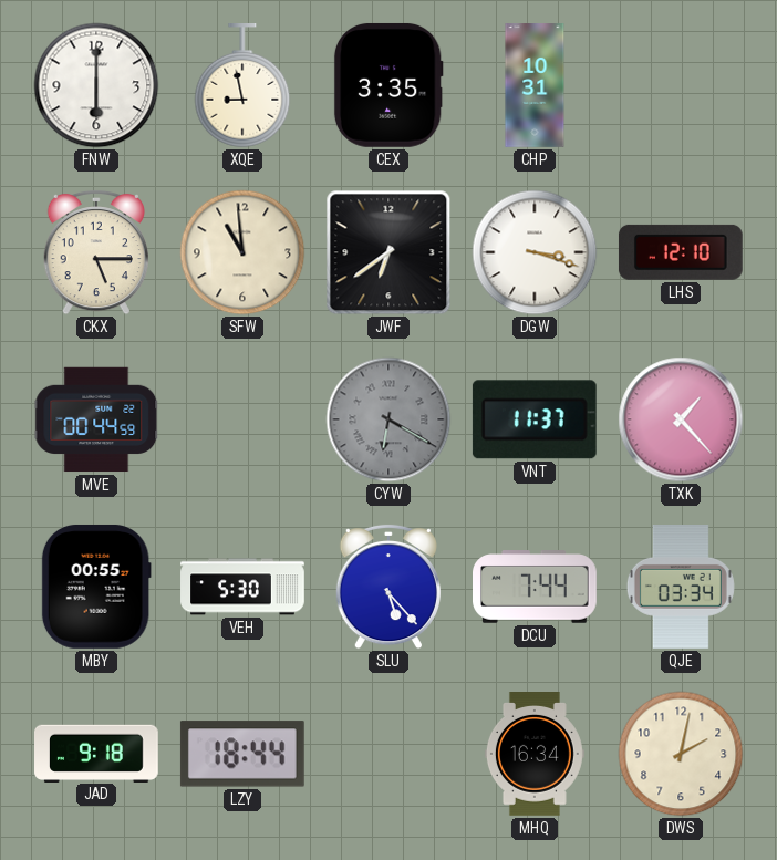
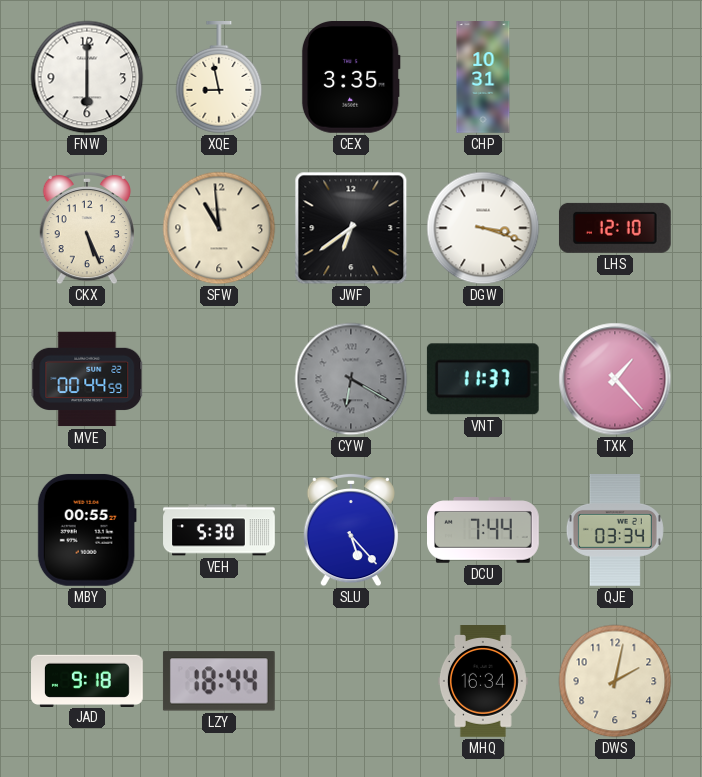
CKX: 5:15 -> 5:26
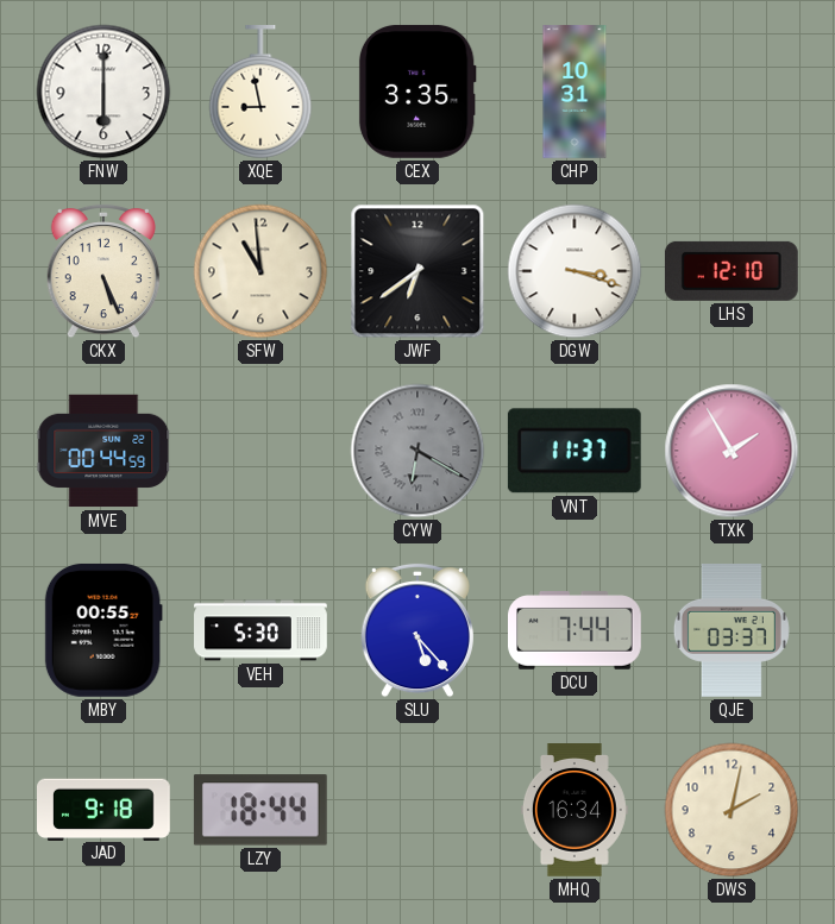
TXK: 1:23 -> 1:55
QJE: 03:34 -> 03:37
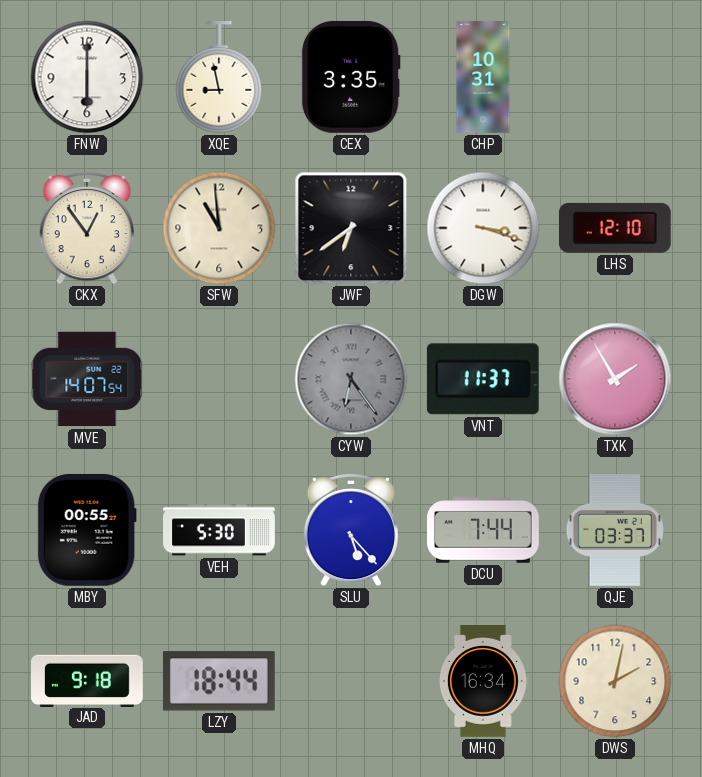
CKX: 5:26 -> 12:54
MVE: 00:44 -> 14:07
CYW: 6:20 -> 6:24
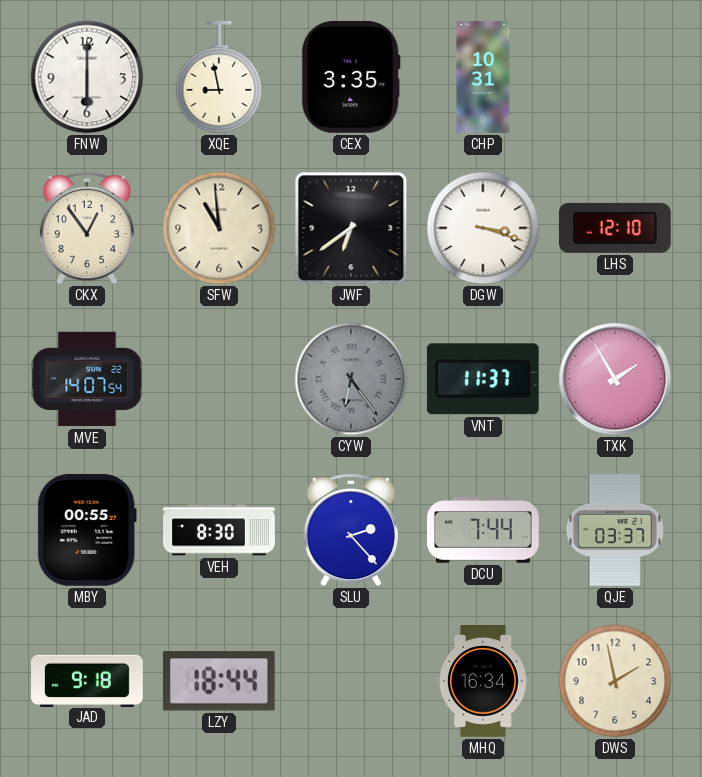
VEH: 5:30 -> 8:30
SLU: 5:23 -> 2:23
DWS: 2:02 -> 1:58
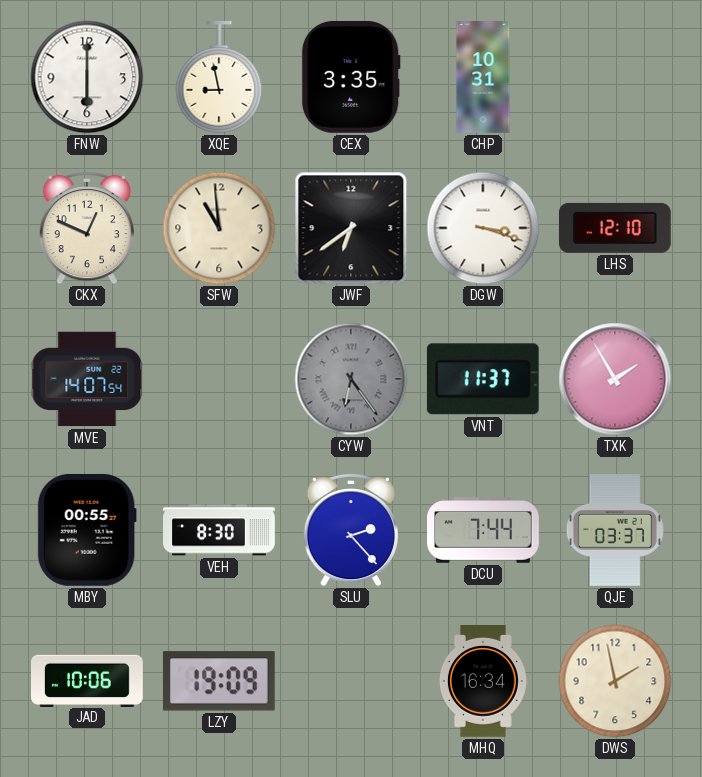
CKX: 12:54 -> 12:49
JAD: 9:18 -> 10:06
LZY: 18:44 -> 19:09
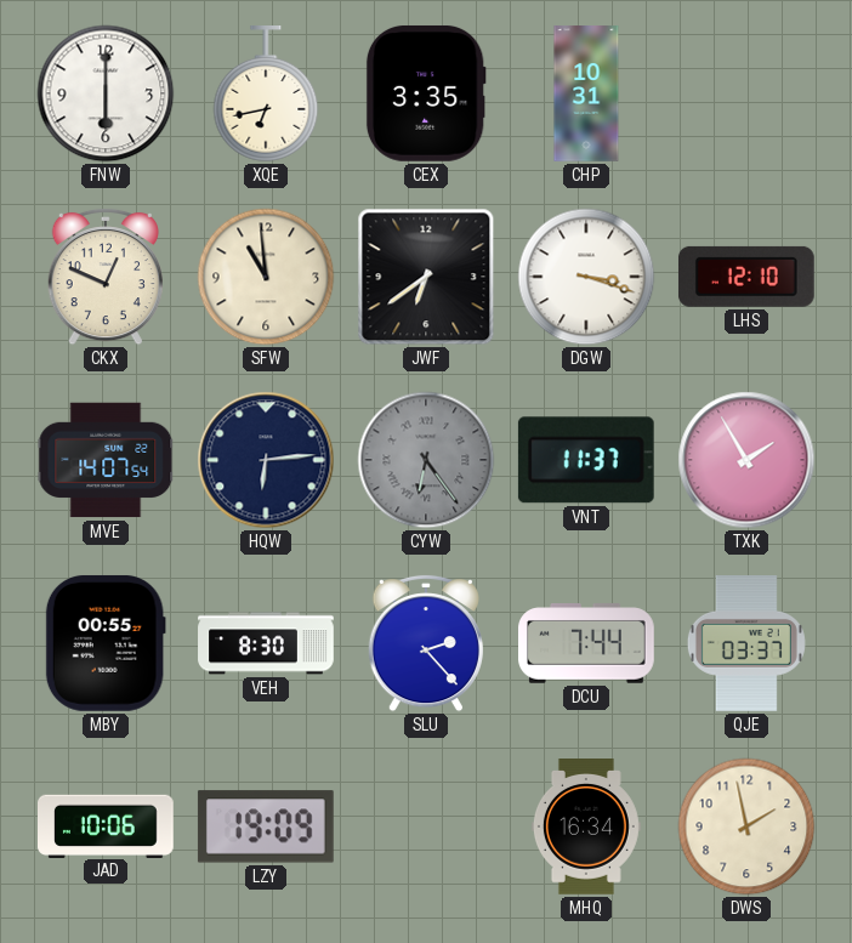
XQE: 8:58 -> 6:43
HQW: none -> 6:14
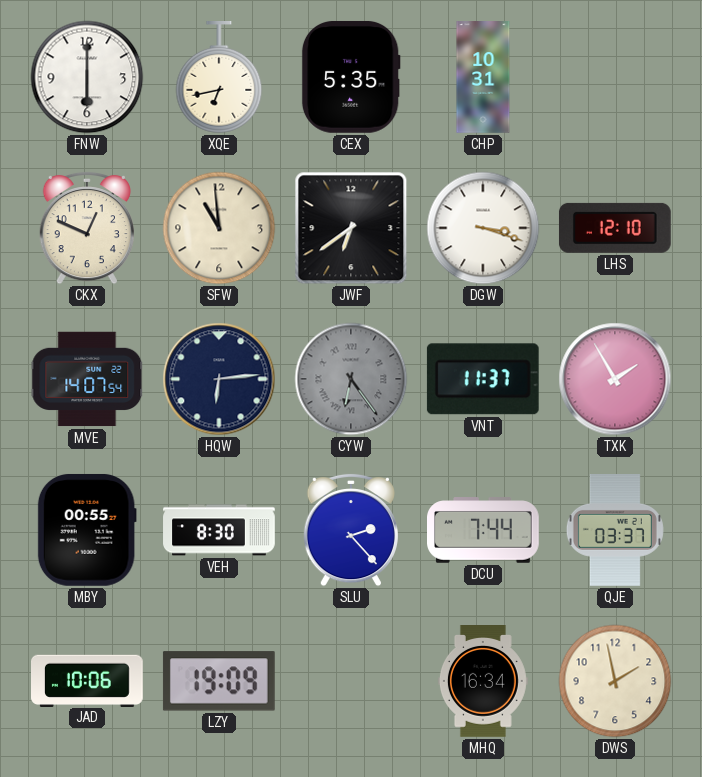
CEX: 3:35 -> 5:35
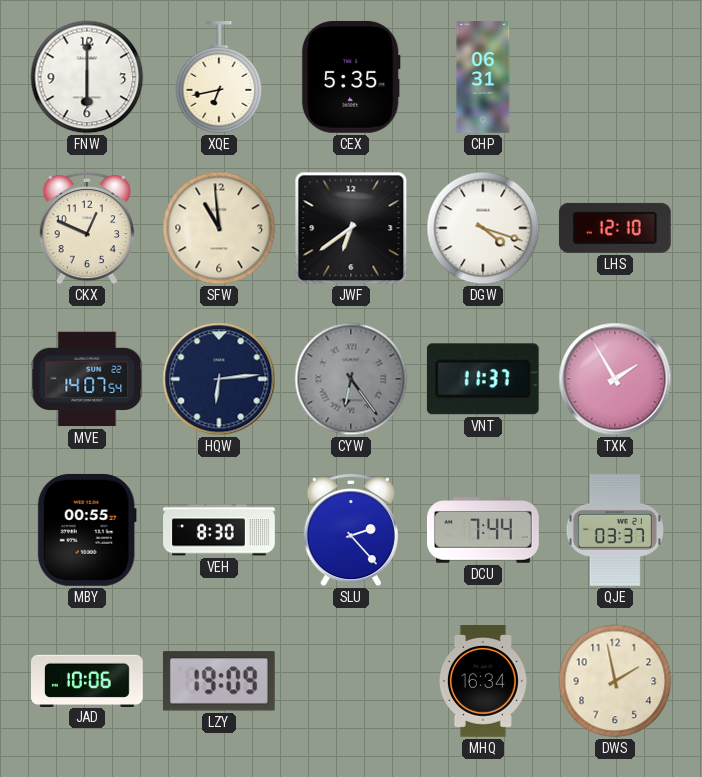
CHP: 10:31 -> 06:31
DGW: 3:18 -> 4:18
